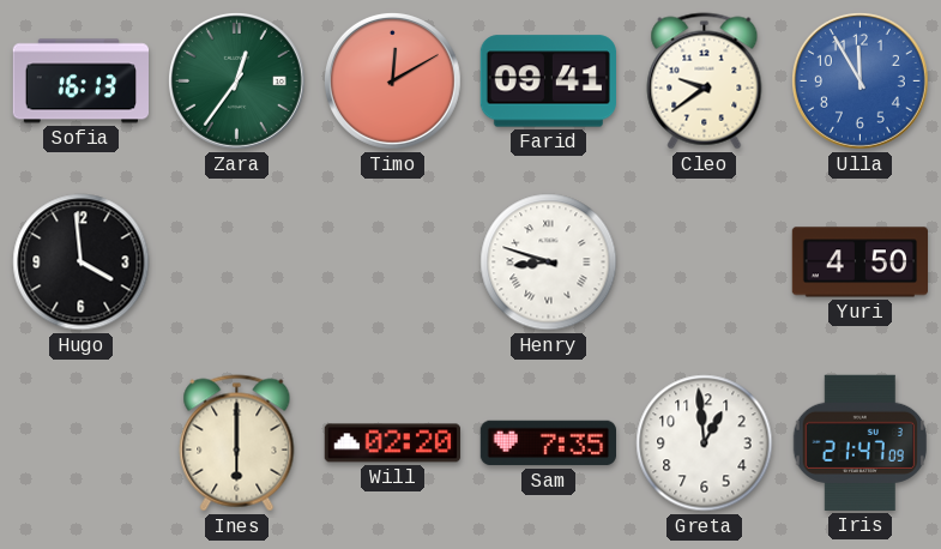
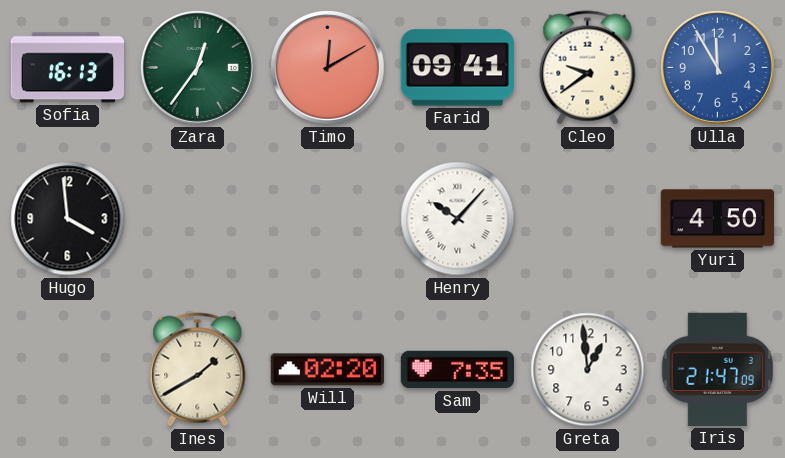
Henry: 8:48 -> 10:07
Ines: 6:00 -> 1:40
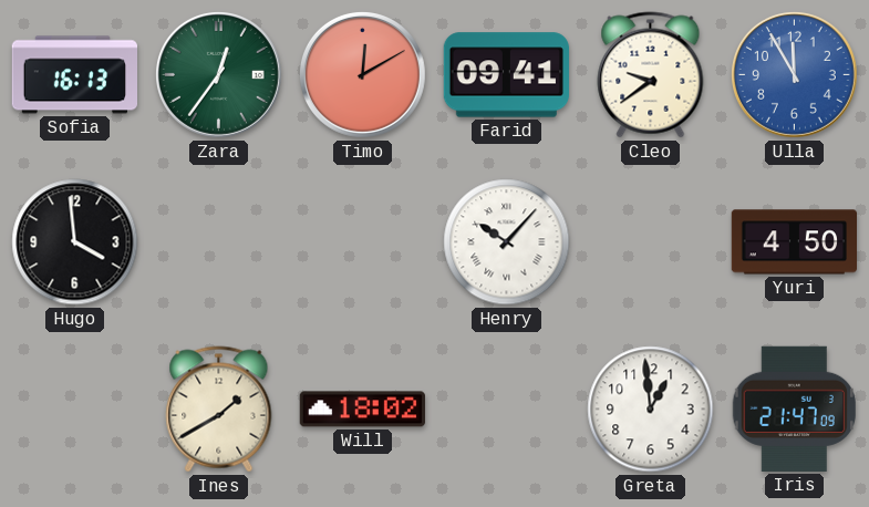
Will: 02:20 -> 18:02
Sam: 7:35 -> none
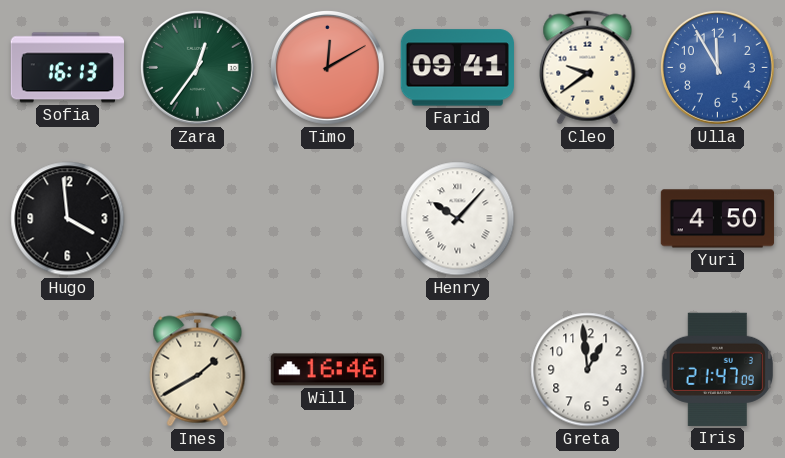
Will: 18:02 -> 16:46
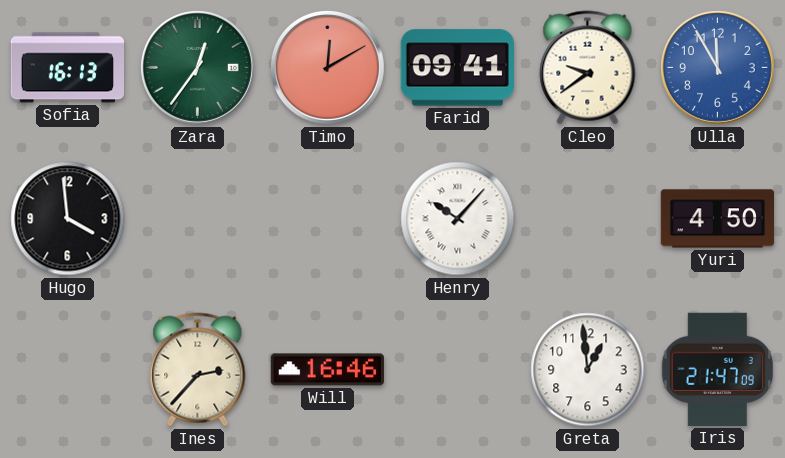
Ines: 1:40 -> 2:37
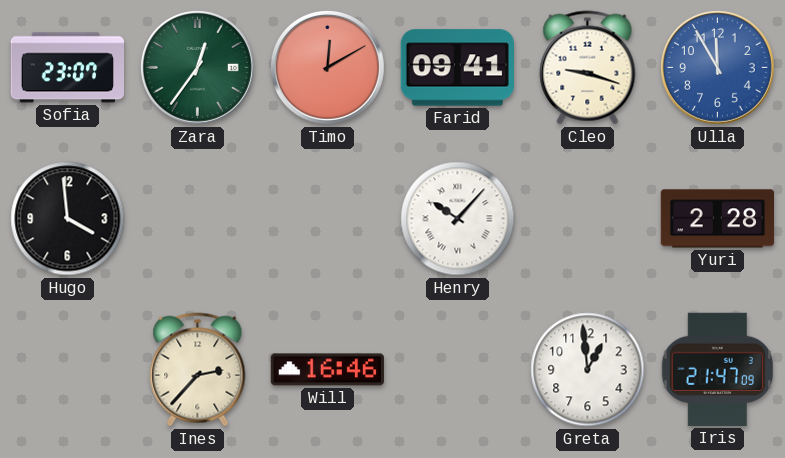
Sofia: 16:13 -> 23:07
Cleo: 9:39 -> 9:18
Yuri: 4:50 -> 2:28
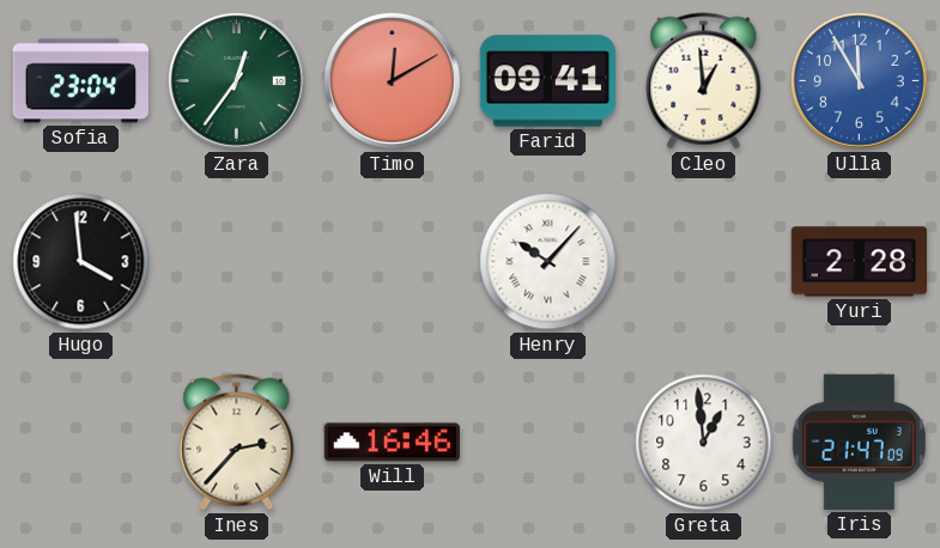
Sofia: 23:07 -> 23:04
Cleo: 9:18 -> 12:59
